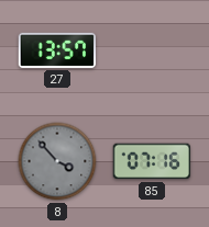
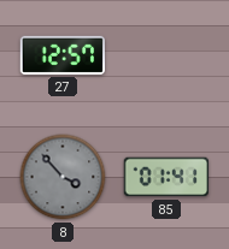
27: 13:57 -> 12:57
85: 07:16 -> 01:41
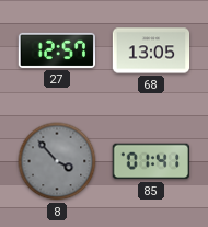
68: none -> 13:05
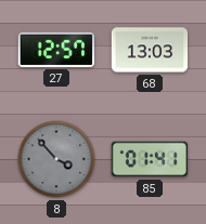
68: 13:05 -> 13:03
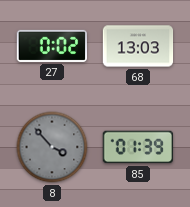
27: 12:57 -> 0:02
85: 01:41 -> 01:39
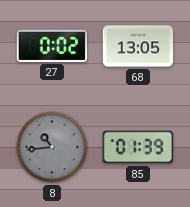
68: 13:03 -> 13:05
8: 3:53 -> 10:44
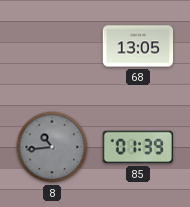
27: 0:02 -> none
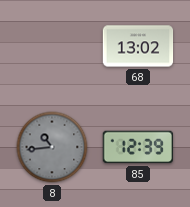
68: 13:05 -> 13:02
85: 01:39 -> 12:39
